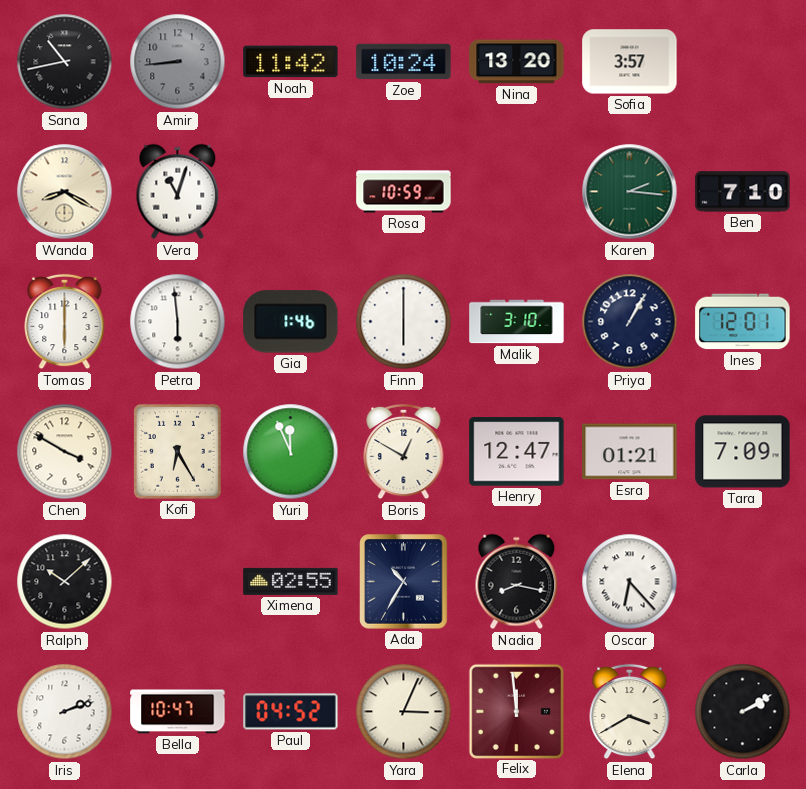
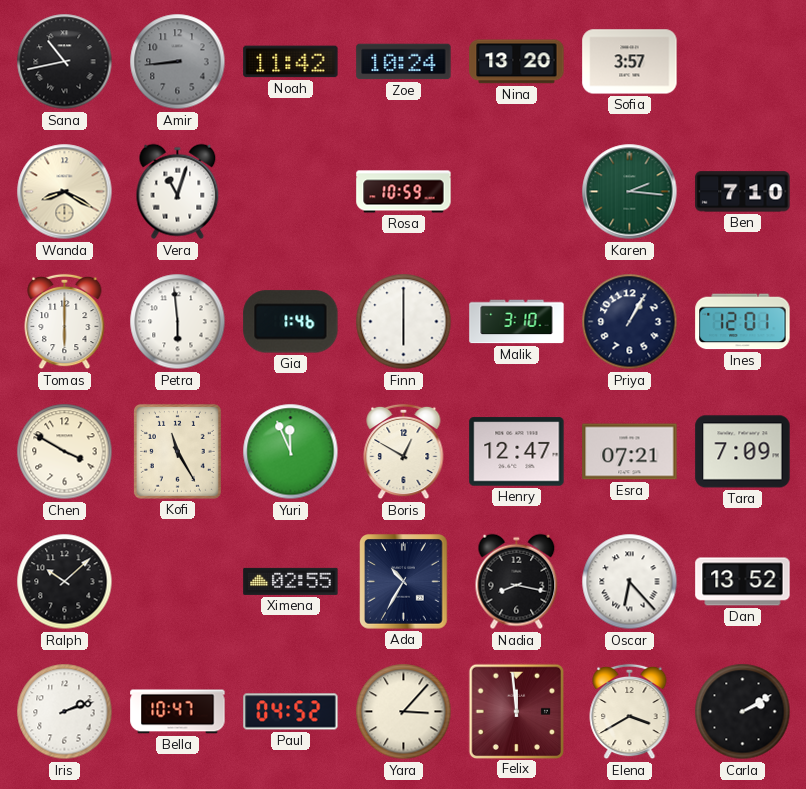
Kofi: 6:25 -> 11:25
Esra: 01:21 -> 07:21
Dan: none -> 13:52
Yara: 3:04 -> 3:07
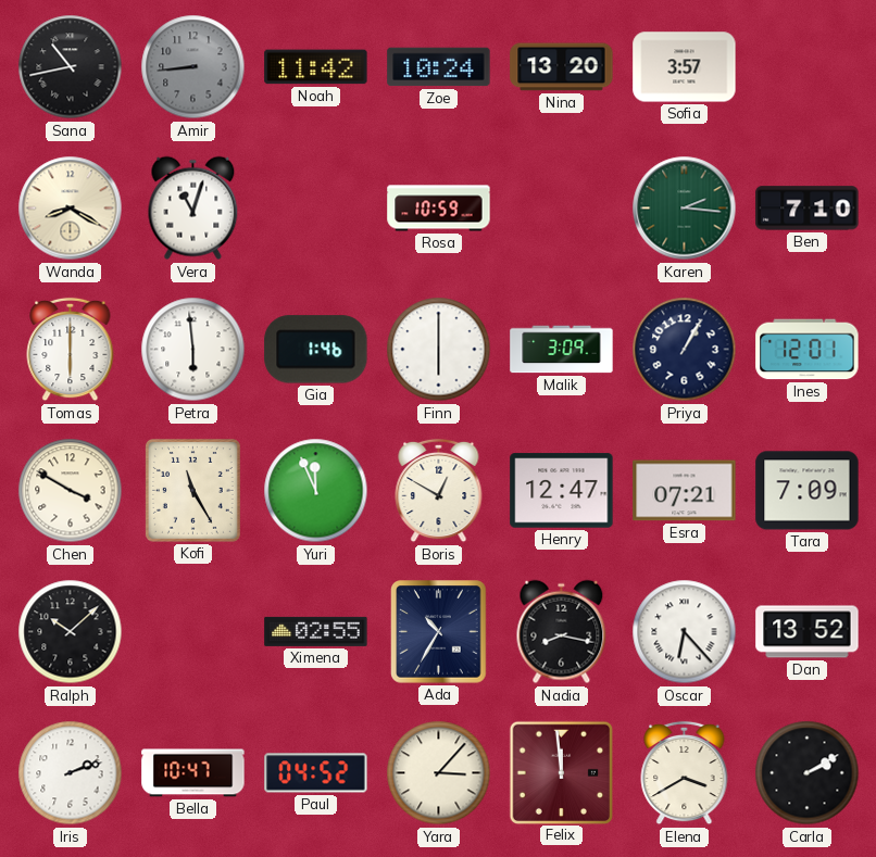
Malik: 3:10 -> 3:09
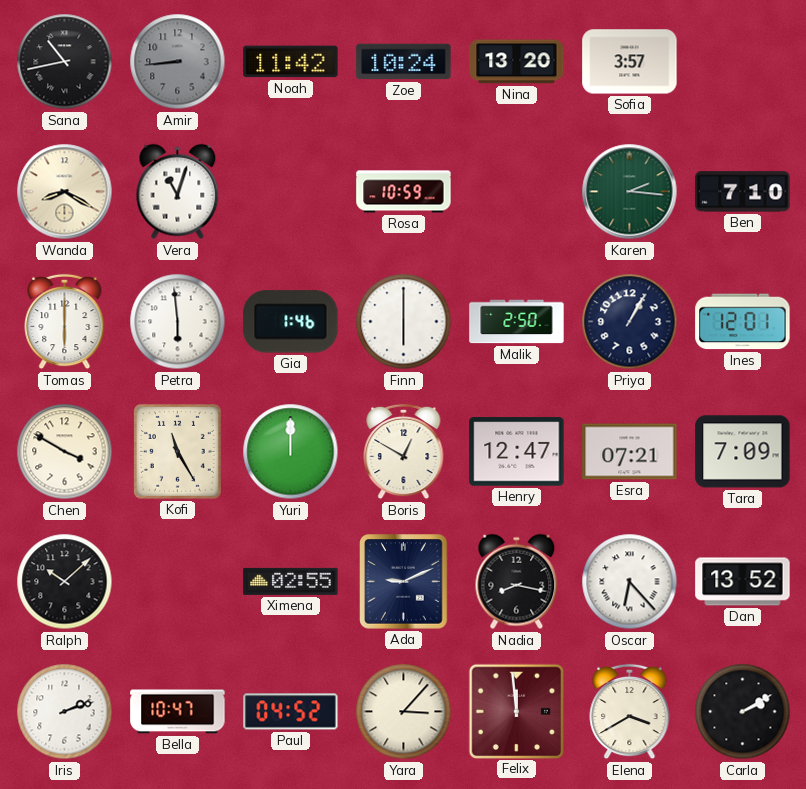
Malik: 3:09 -> 2:50
Yuri: 11:56 -> 12:00
Ada: 10:35 -> 9:11
